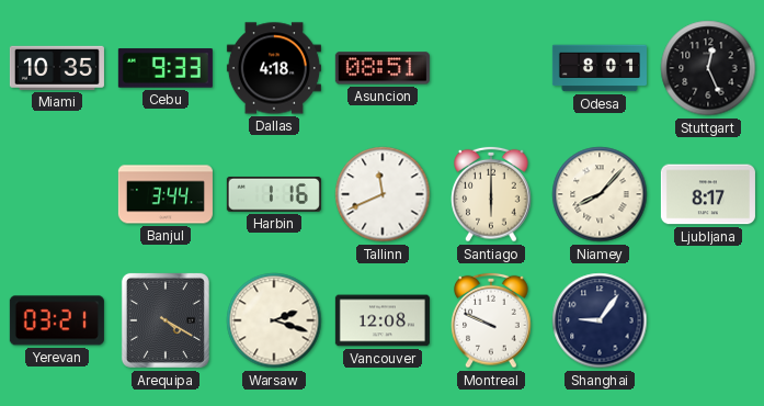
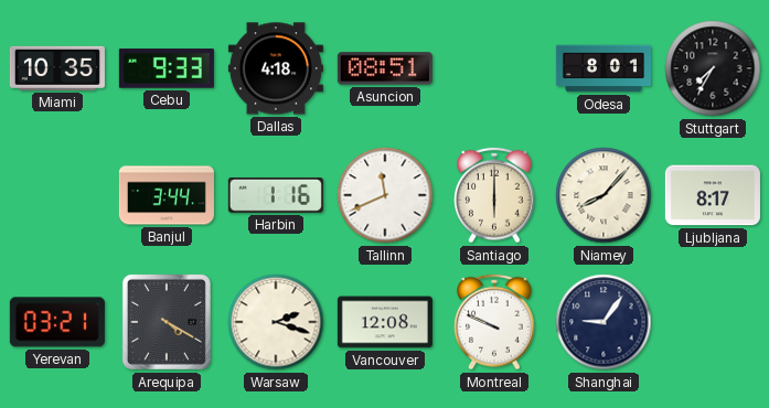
Stuttgart: 12:26 -> 7:35
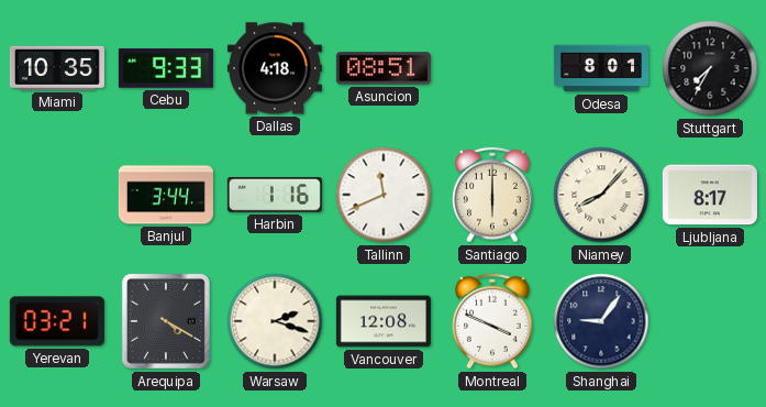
Montreal: 9:49 -> 3:49
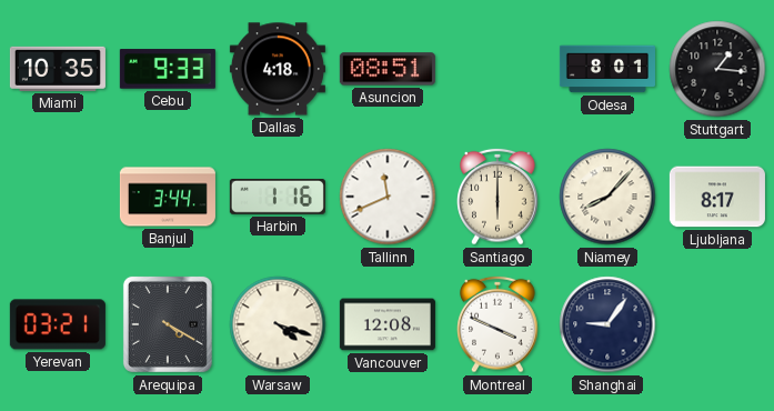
Stuttgart: 7:35 -> 1:16
Warsaw: 2:18 -> 4:18
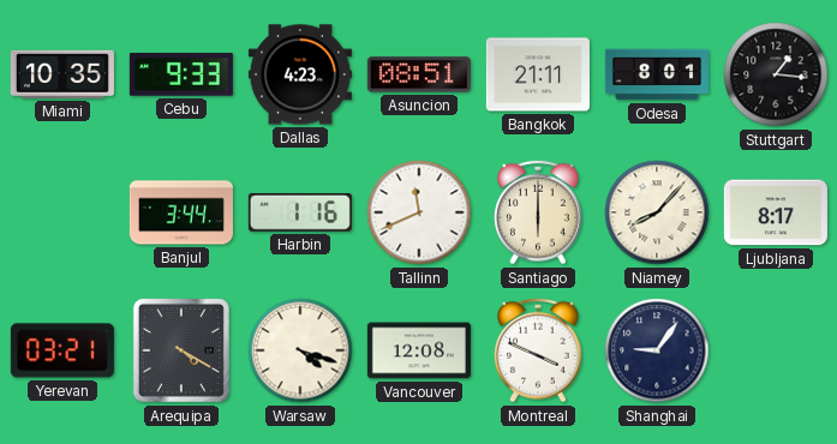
Dallas: 4:18 -> 4:23
Bangkok: none -> 21:11
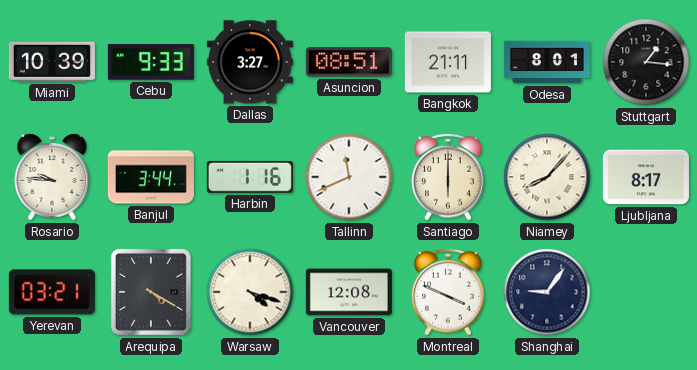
Miami: 10:35 -> 10:39
Dallas: 4:23 -> 3:27
Rosario: none -> 9:46
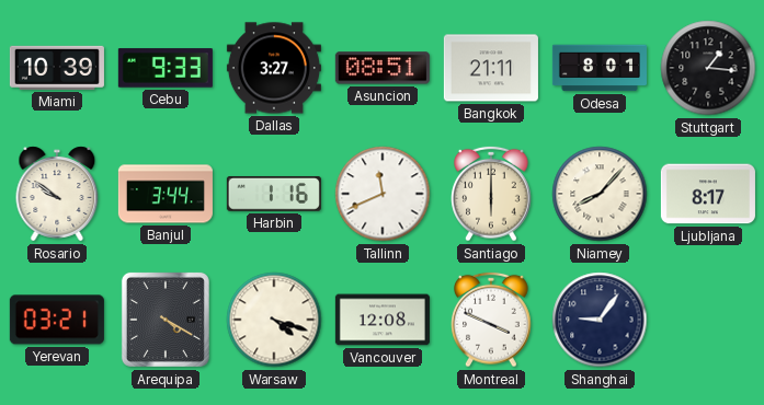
Rosario: 9:46 -> 9:51
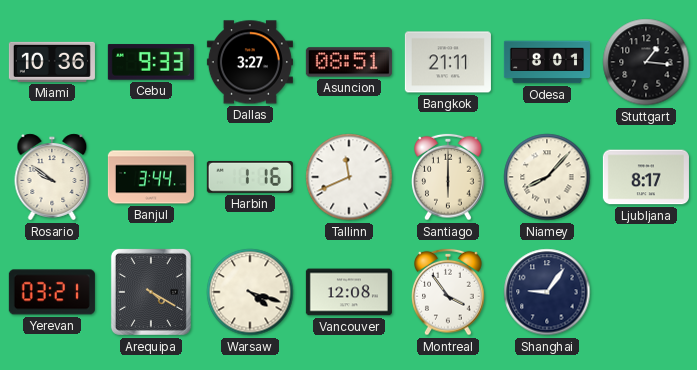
Miami: 10:39 -> 10:36
Montreal: 3:49 -> 3:54
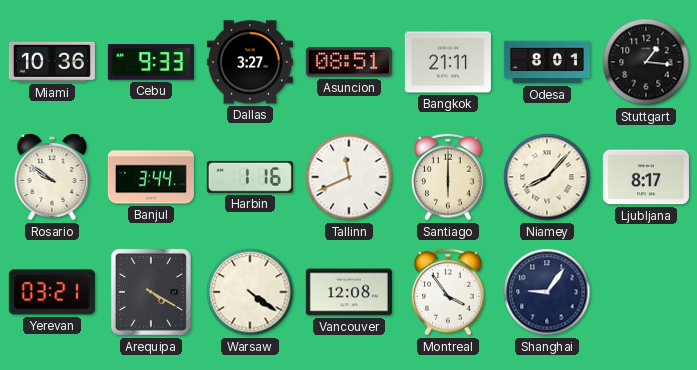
Warsaw: 4:18 -> 4:21
